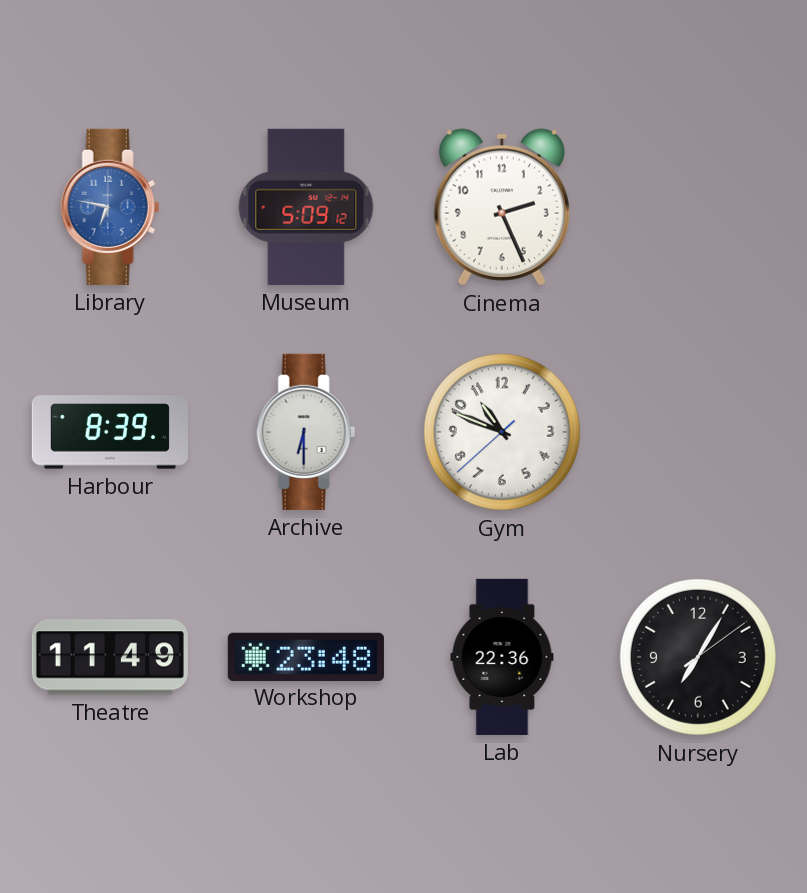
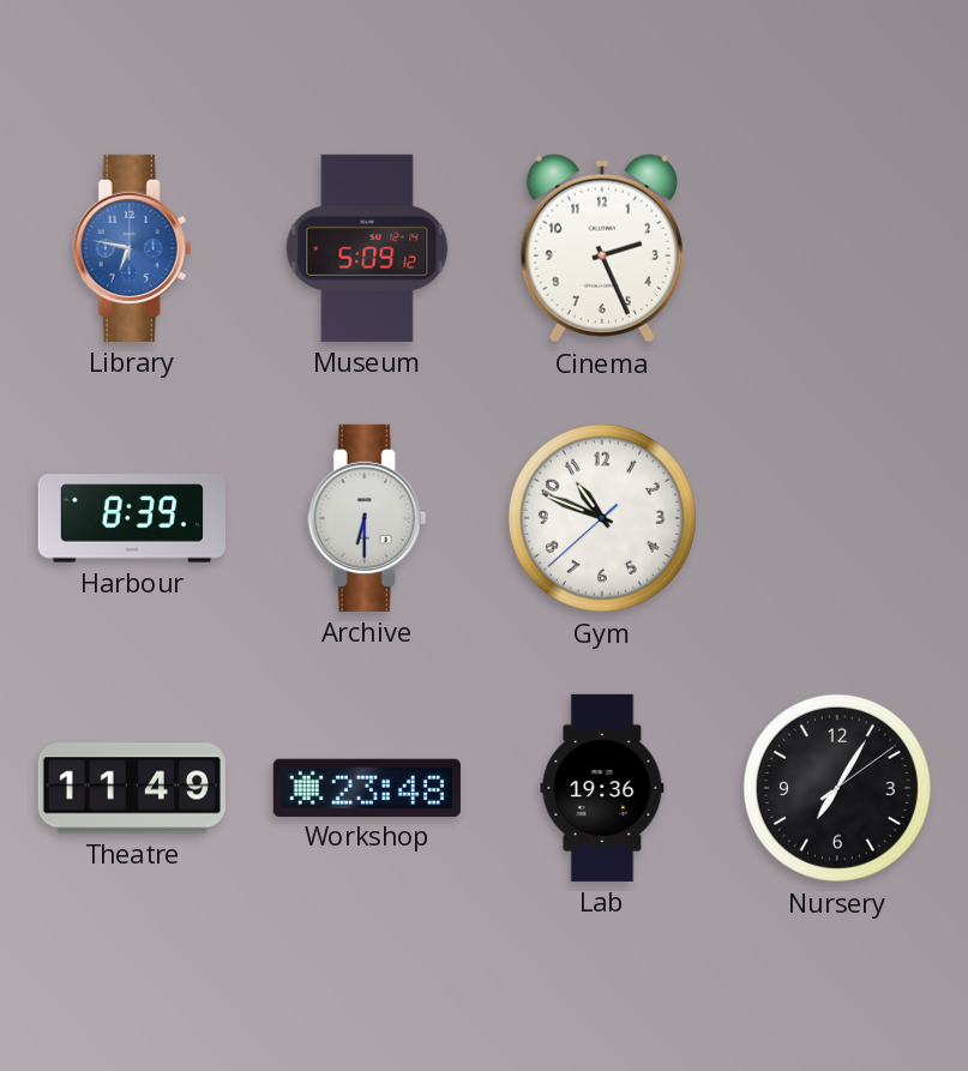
Lab: 22:36 -> 19:36
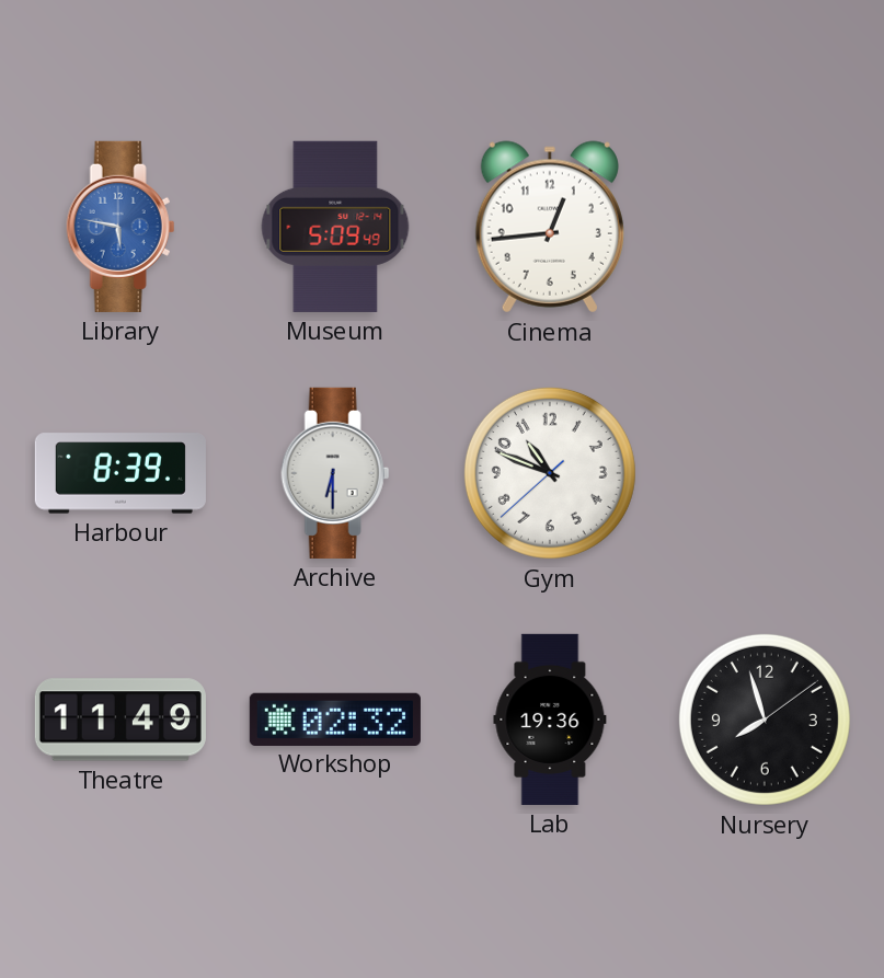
Library: 6:47 -> 5:47
Museum: 5:09:12 -> 5:09:49
Cinema: 2:26 -> 12:44
Workshop: 23:48 -> 02:32
Nursery: 7:05 -> 7:57
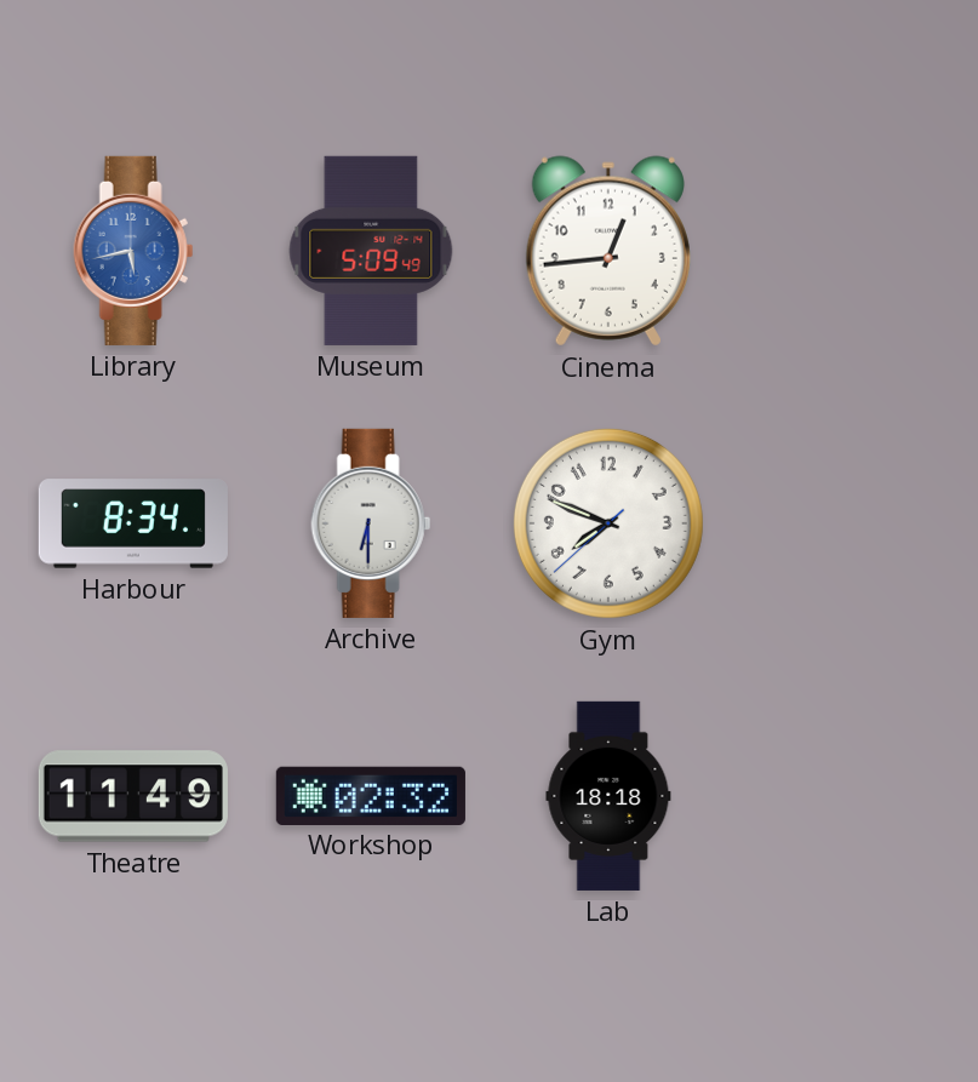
Library: 5:47 -> 5:43
Harbour: 8:39 -> 8:34
Gym: 10:48 -> 7:48
Lab: 19:36 -> 18:18
Nursery: 7:57 -> none
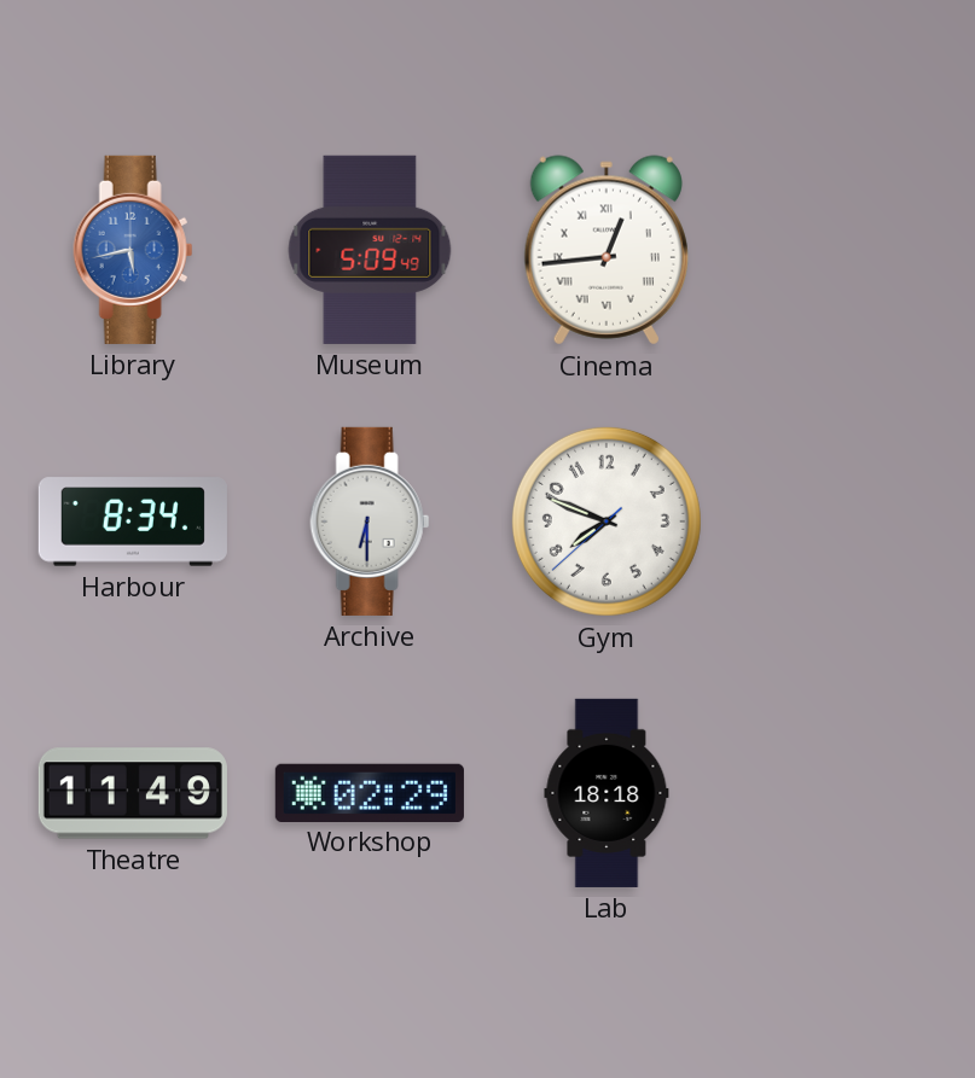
Cinema numerals: Arabic -> Roman
Workshop: 02:32 -> 02:29
